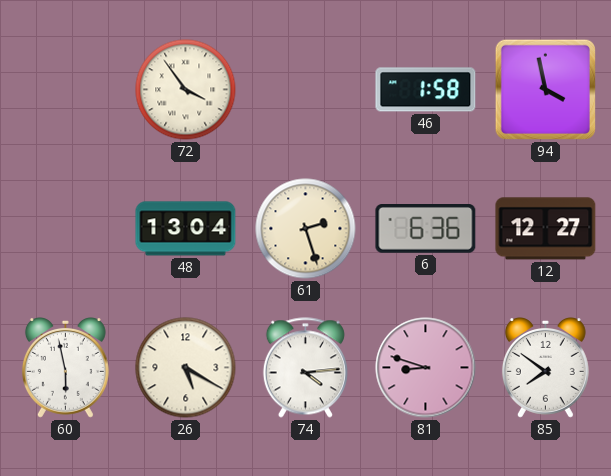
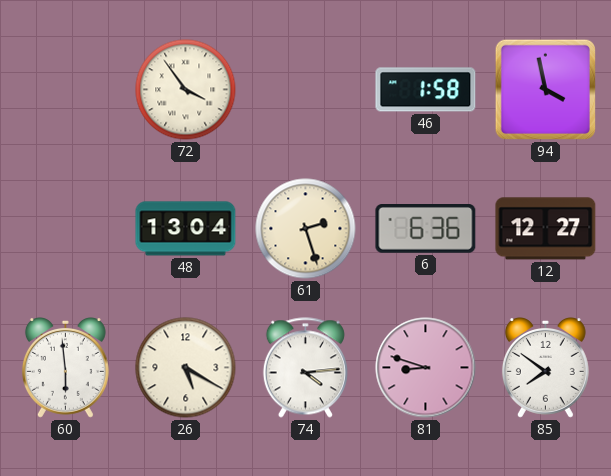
60: 5:58 -> 5:59
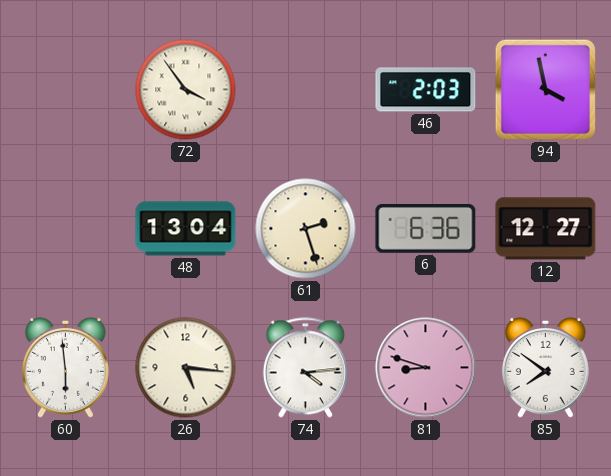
46: 1:58 -> 2:03
26: 5:20 -> 5:16
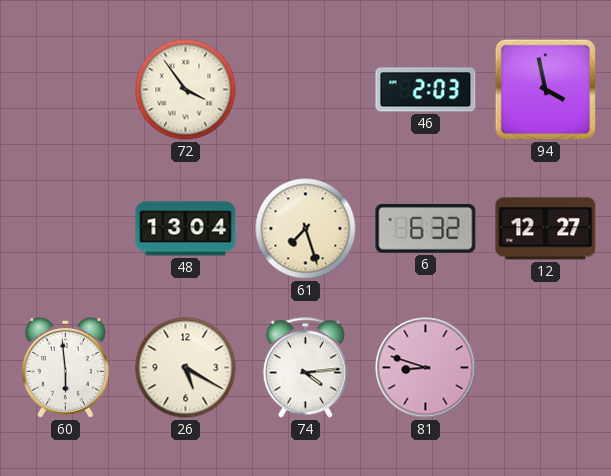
61: 2:27 -> 7:27
6: 6:36 -> 6:32
26: 5:16 -> 5:20
85: 7:51 -> none
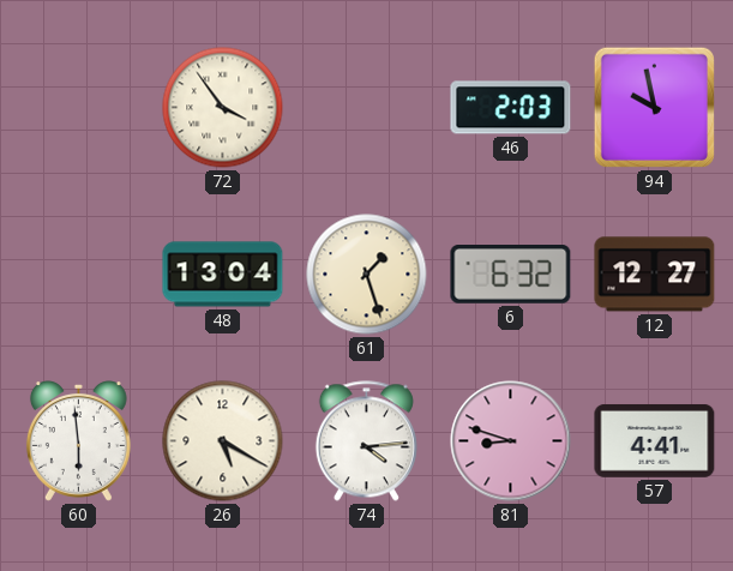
94: 3:58 -> 9:58
61: 7:27 -> 1:27
57: none -> 4:41
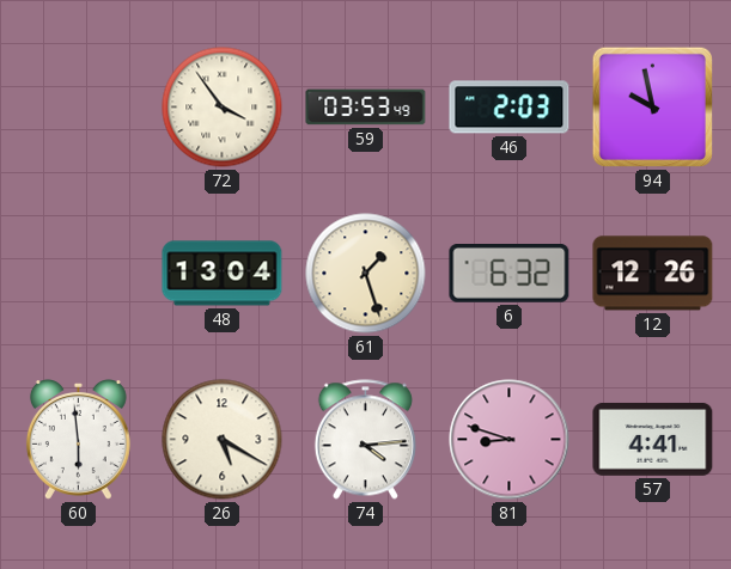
59: none -> 03:53
12: 12:27 -> 12:26
